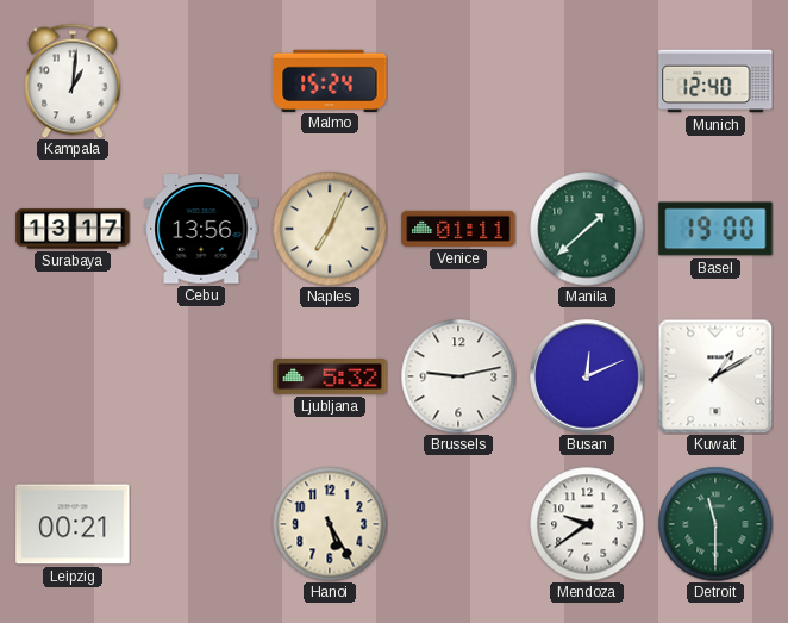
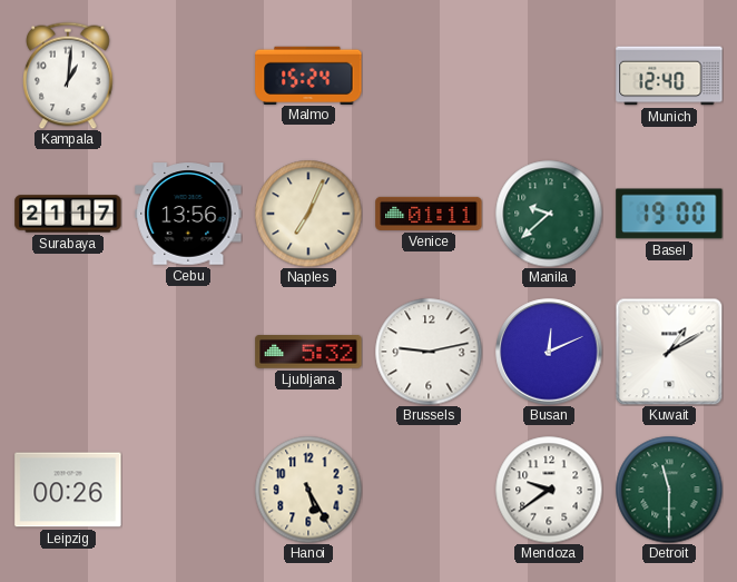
Surabaya: 13:17 -> 21:17
Manila: 1:38 -> 9:38
Leipzig: 00:21 -> 00:26
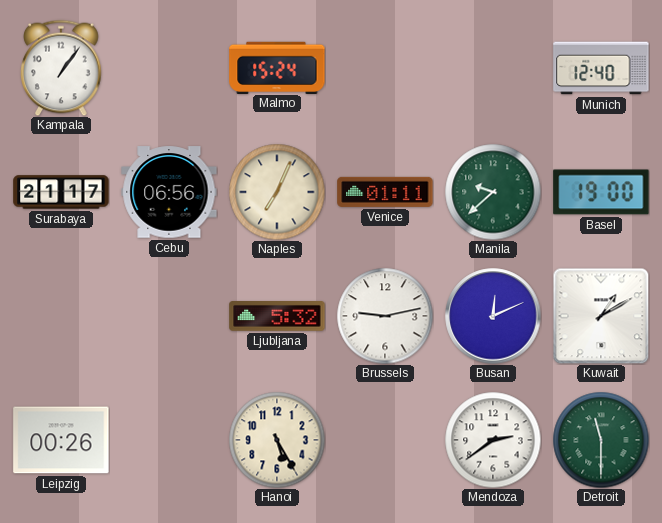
Kampala: 1:01 -> 1:06
Cebu: 13:56 -> 06:56
Mendoza: 9:39 -> 2:39
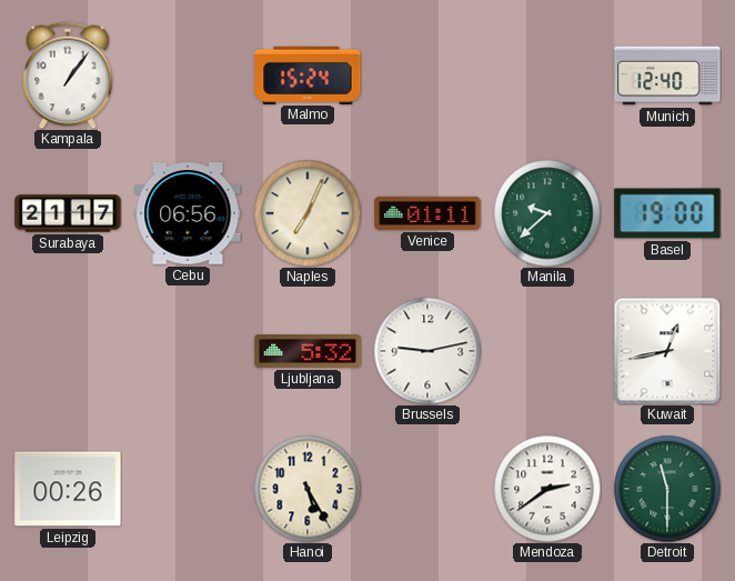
Busan: 12:11 -> none
Kuwait: 1:10 -> 12:43
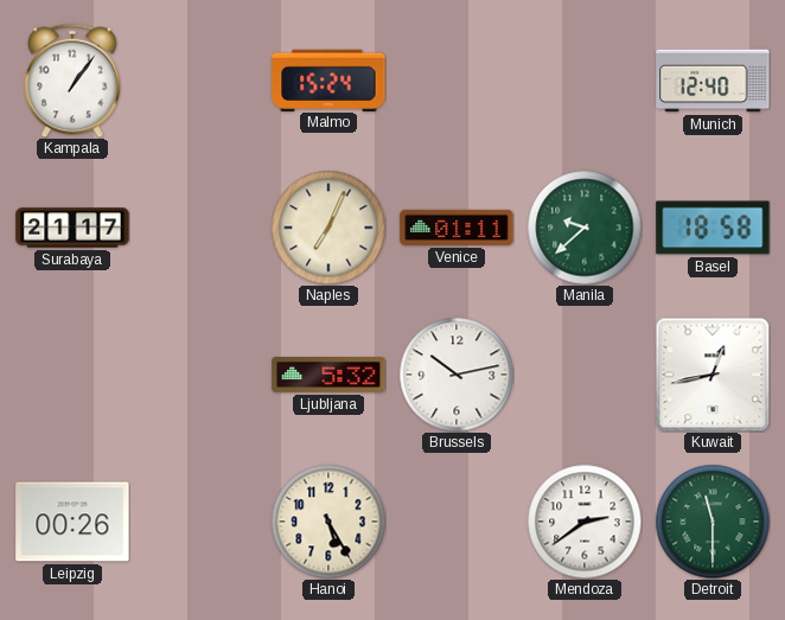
Cebu: 06:56 -> none
Basel: 19:00 -> 18:58
Brussels: 9:13 -> 10:13
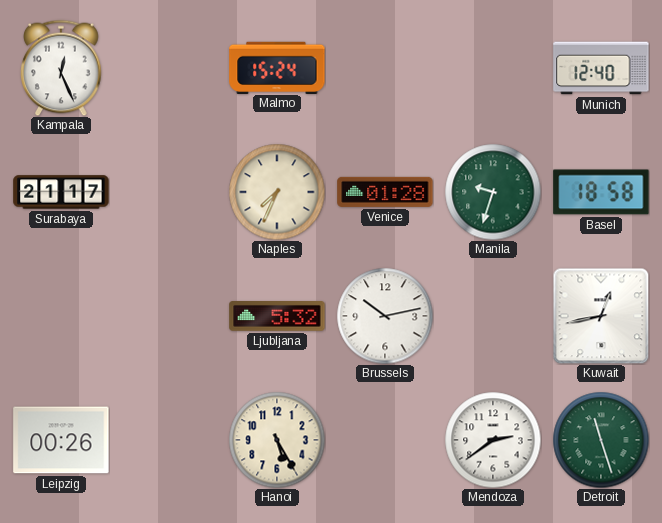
Kampala: 1:06 -> 12:26
Naples: 7:04 -> 7:34
Venice: 01:11 -> 01:28
Manila: 9:38 -> 9:33
Detroit: 11:30 -> 11:27
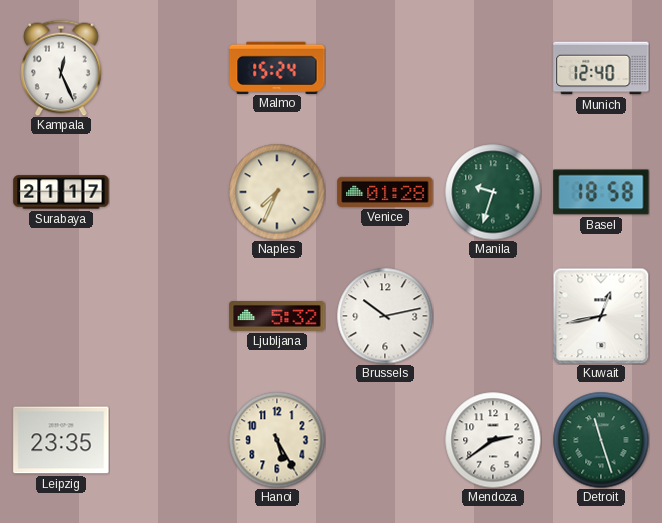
Leipzig: 00:26 -> 23:35
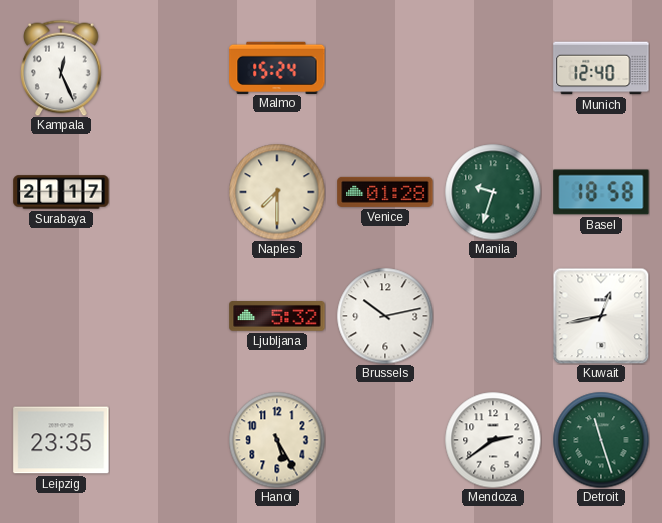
Naples: 7:34 -> 7:30
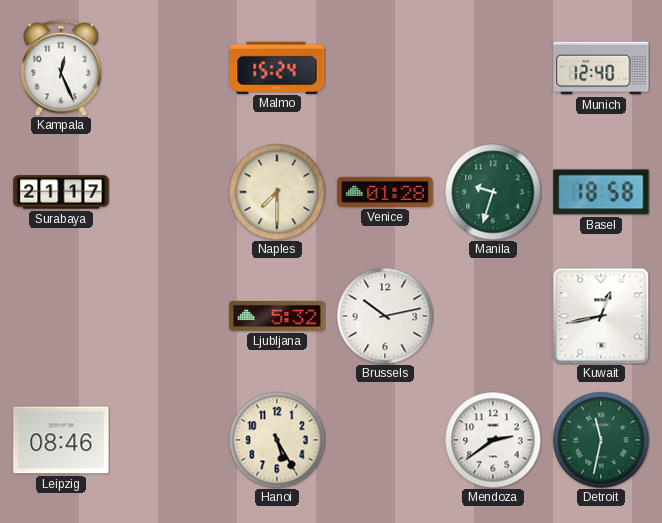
Leipzig: 23:35 -> 08:46
Detroit: 11:27 -> 11:32
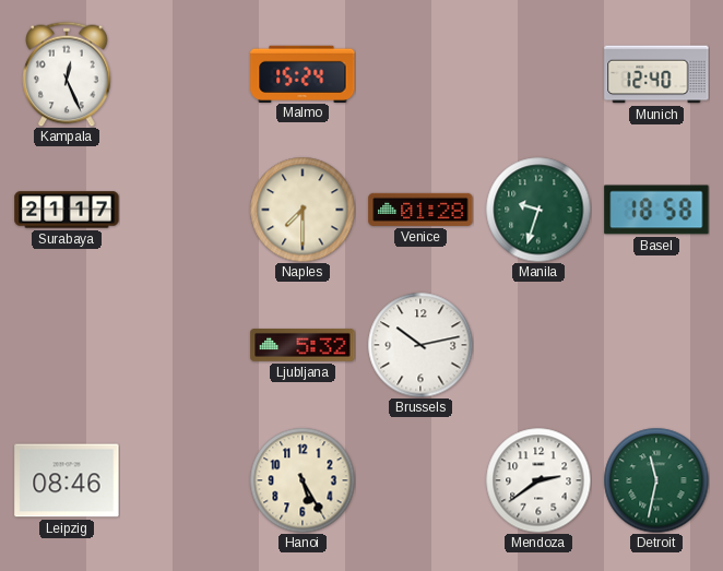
Kuwait: 12:43 -> none
